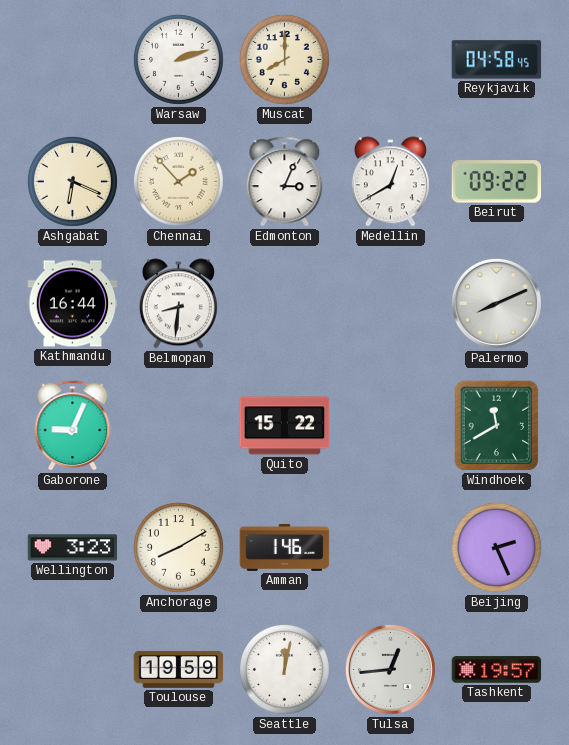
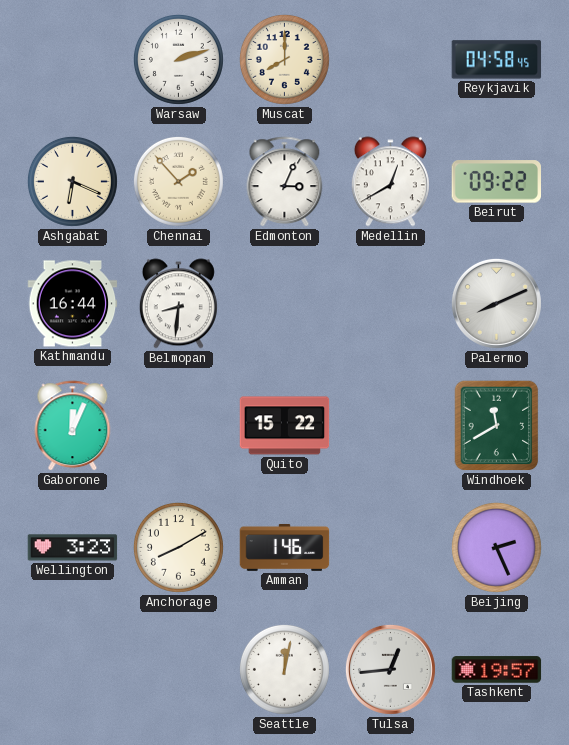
Gaborone: 9:04 -> 12:04
Toulouse: 19:59 -> none
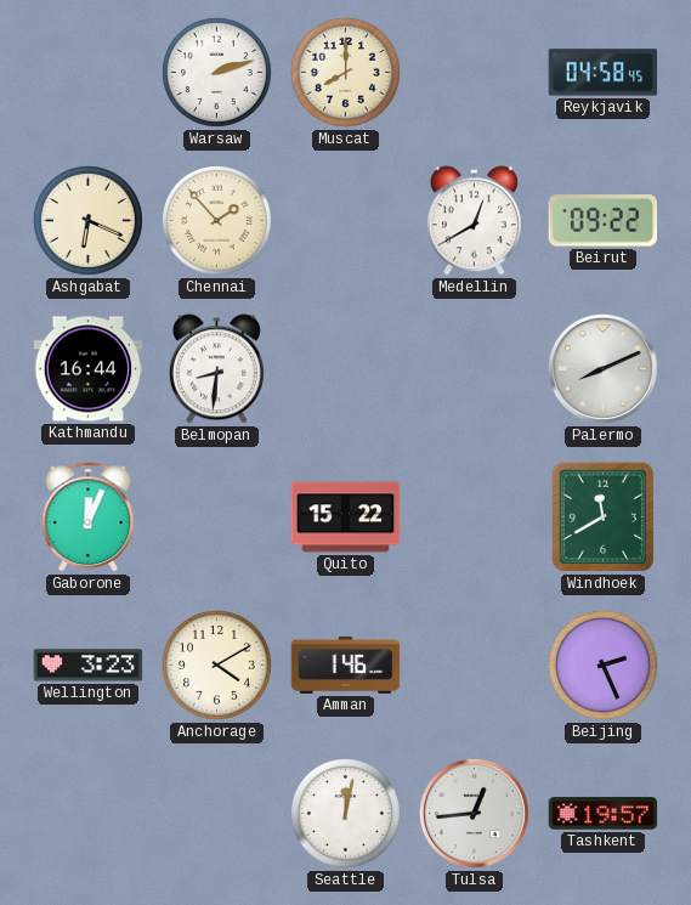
Edmonton: 3:04 -> none
Anchorage: 8:10 -> 4:10
